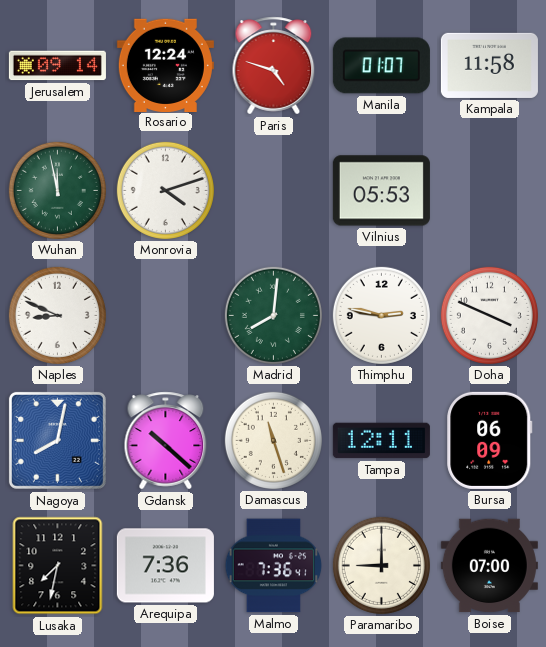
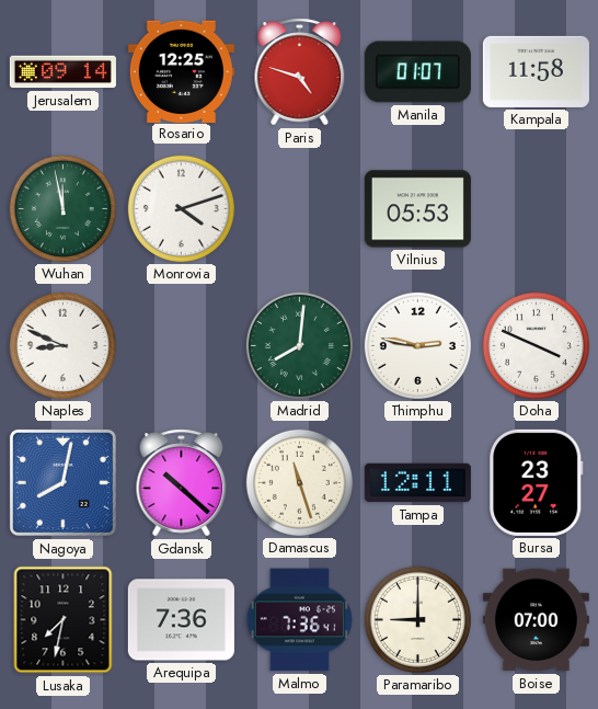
Rosario: 12:24 -> 12:25
Bursa: 06:09 -> 23:27
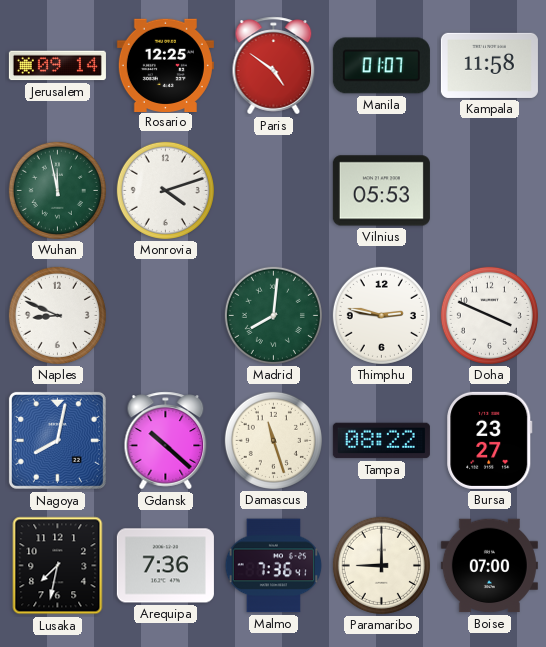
Paris: 4:48 -> 4:51
Tampa: 12:11 -> 08:22
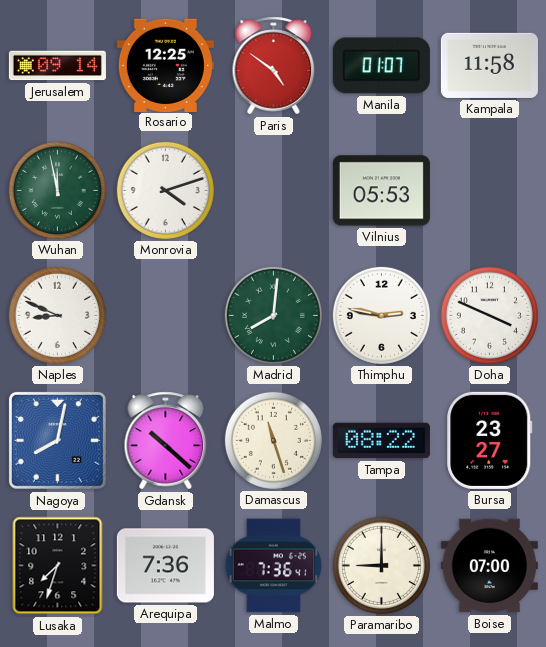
Lusaka: 7:32 -> 7:33
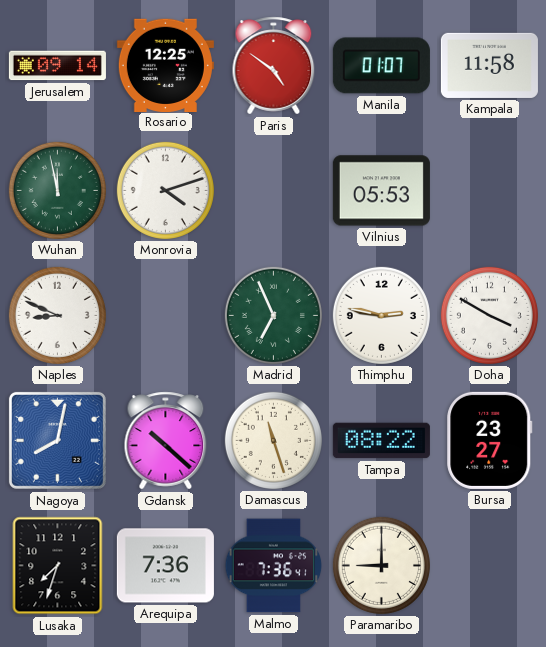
Madrid: 8:01 -> 6:56
Doha: 3:49 -> 3:50
Boise: 07:00 -> none
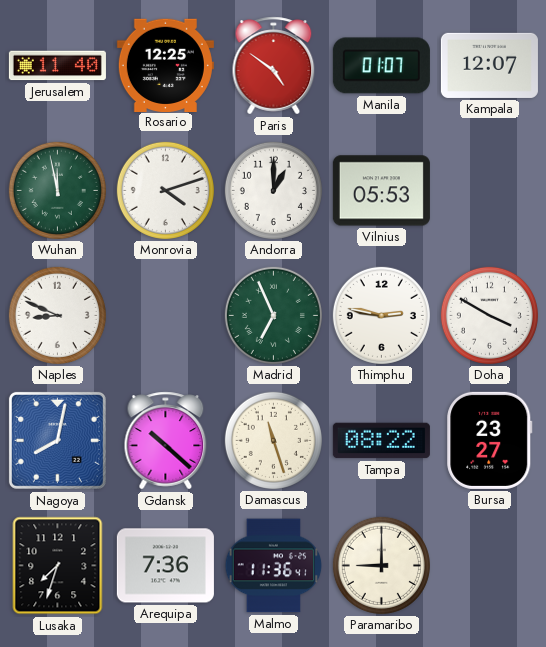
Jerusalem: 09:14 -> 11:40
Kampala: 11:58 -> 12:07
Andorra: none -> 1:00
Malmo: 7:36 -> 11:36
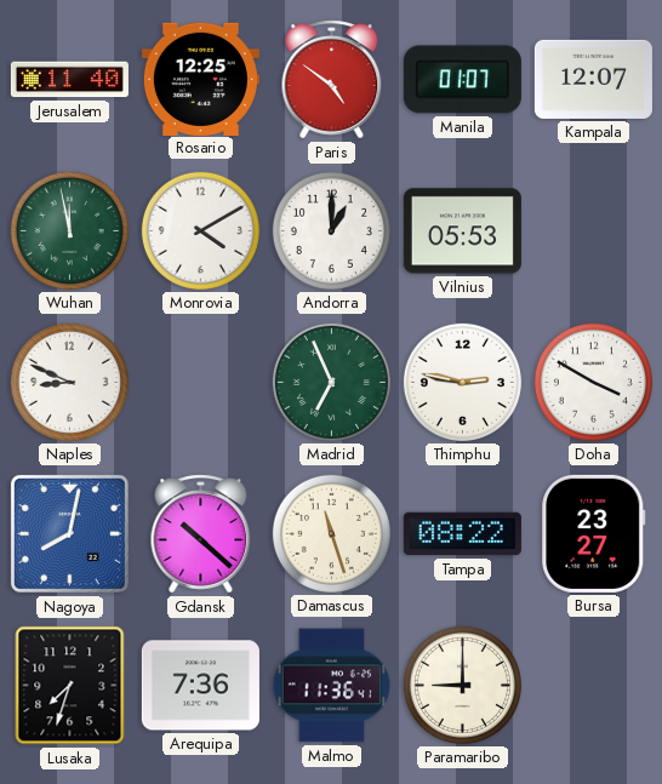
Monrovia: 4:12 -> 4:10
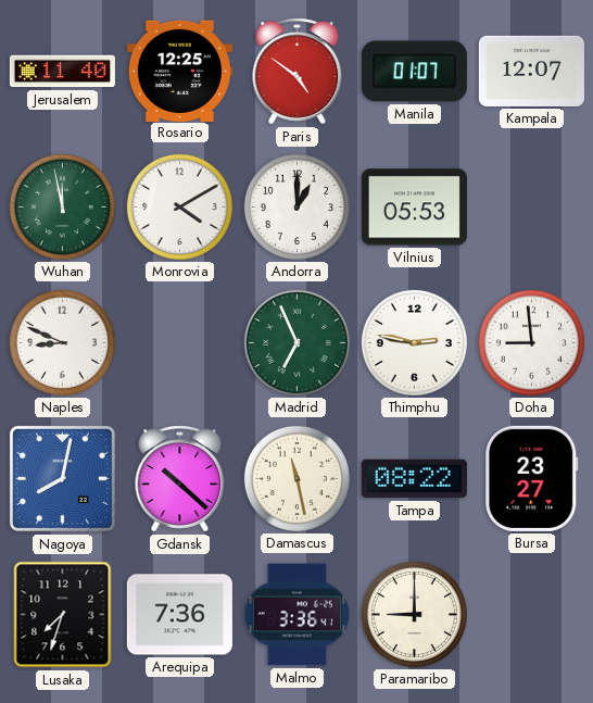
Doha: 3:50 -> 8:59
Damascus: 11:27 -> 11:28
Malmo: 11:36 -> 3:36
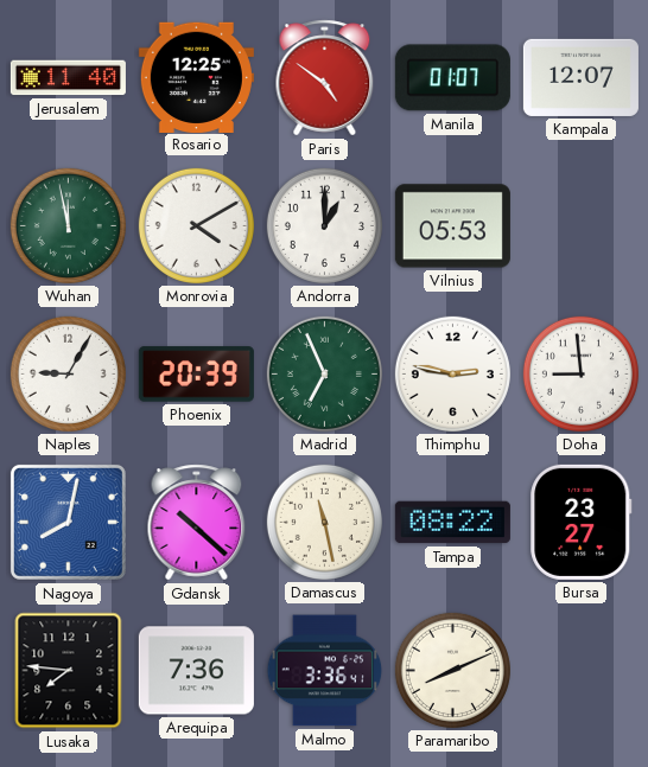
Naples: 8:49 -> 9:05
Phoenix: none -> 20:39
Lusaka: 7:33 -> 7:46
Paramaribo: 9:00 -> 8:11
